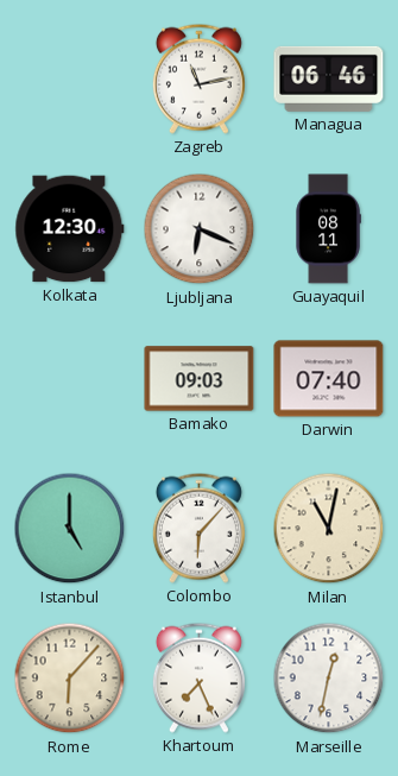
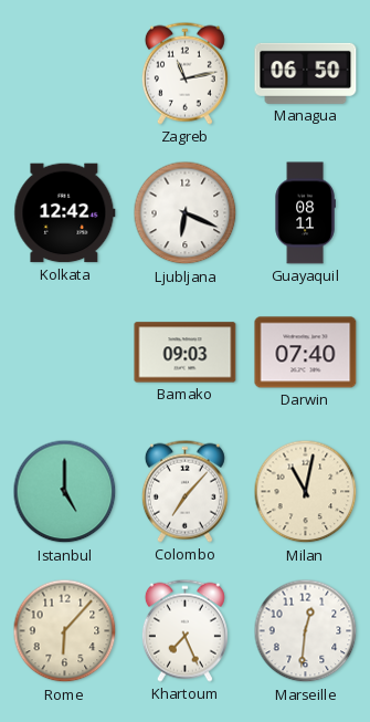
Managua: 06:46 -> 06:50
Kolkata: 12:30 -> 12:42
Colombo: 6:07 -> 7:07
Marseille: 12:32 -> 12:31
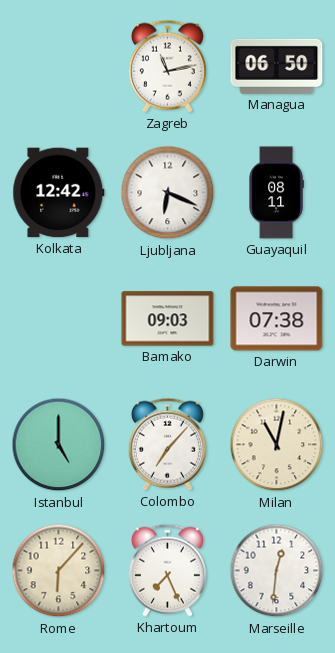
Darwin: 07:40 -> 07:38
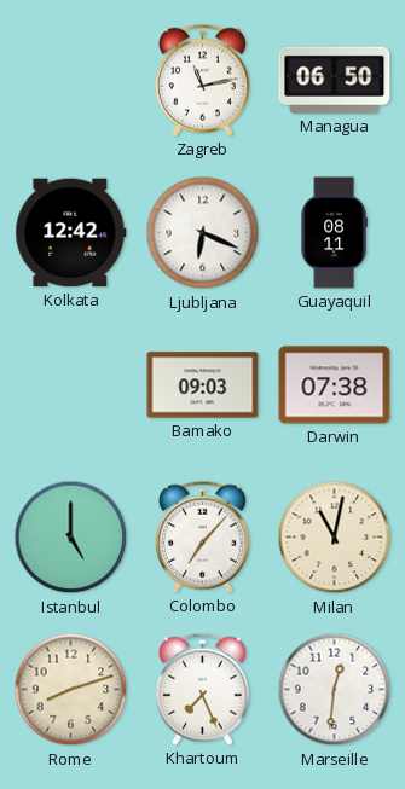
Rome: 6:07 -> 8:12
